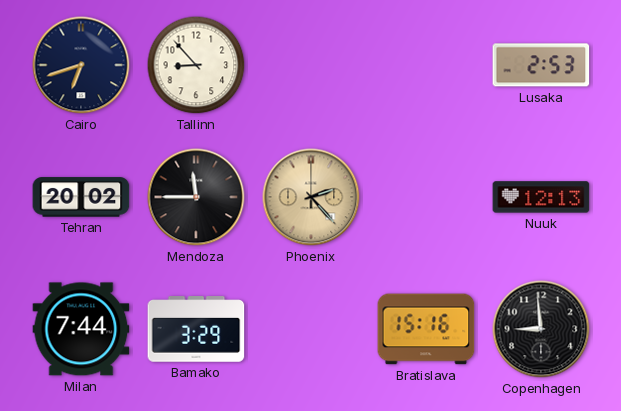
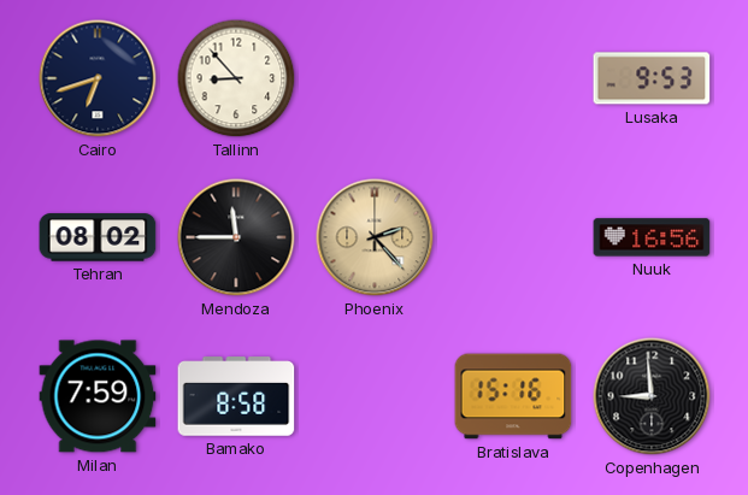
Lusaka: 2:53 -> 9:53
Tehran: 20:02 -> 08:02
Nuuk: 12:13 -> 16:56
Milan: 7:44 -> 7:59
Bamako: 3:29 -> 8:58
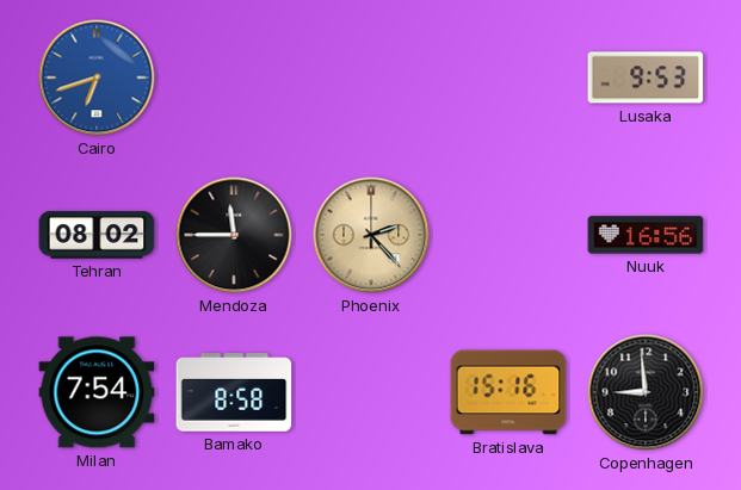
Cairo dial: navy -> blue
Tallinn: 8:53 -> none
Milan: 7:59 -> 7:54
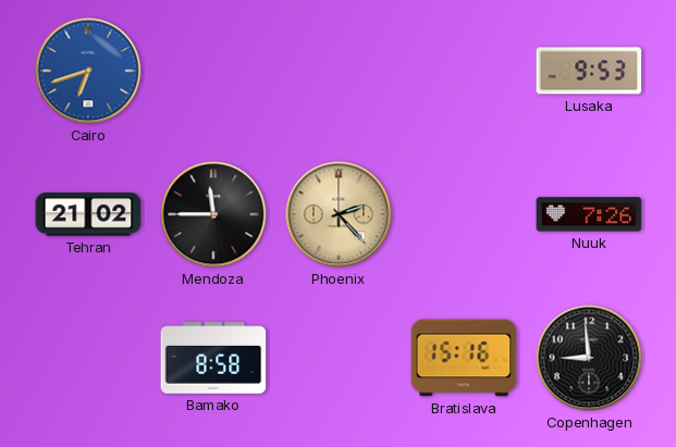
Tehran: 08:02 -> 21:02
Nuuk: 16:56 -> 7:26
Milan: 7:54 -> none
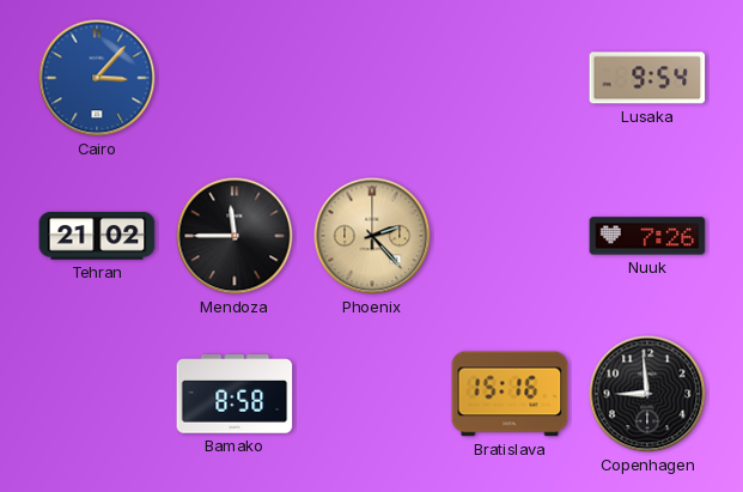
Cairo: 6:42 -> 3:07
Lusaka: 9:53 -> 9:54
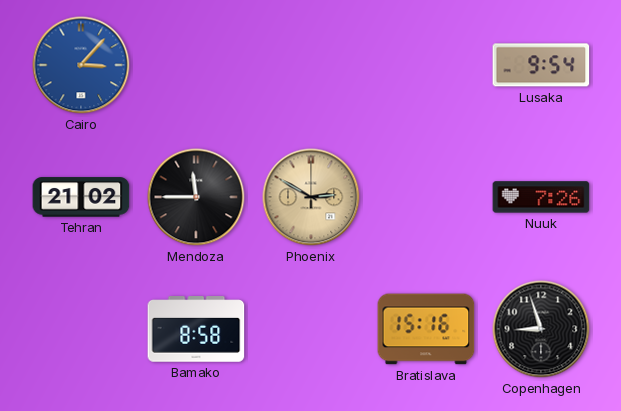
Phoenix: 2:23 -> 2:50
Copenhagen: 8:59 -> 8:57
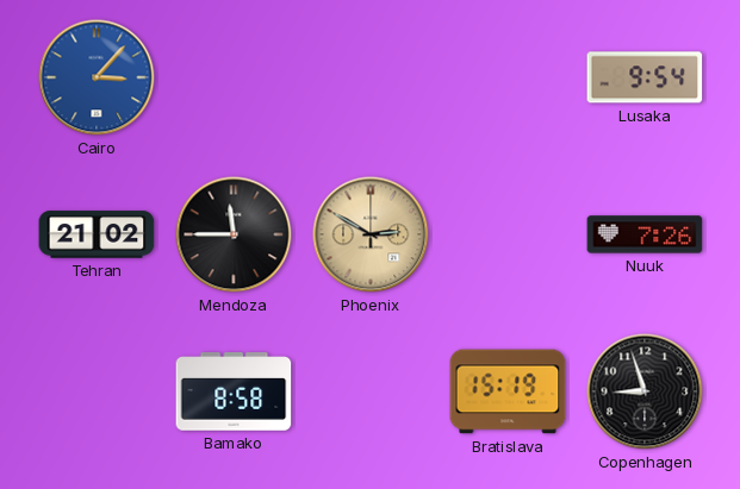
Bratislava: 15:16 -> 15:19
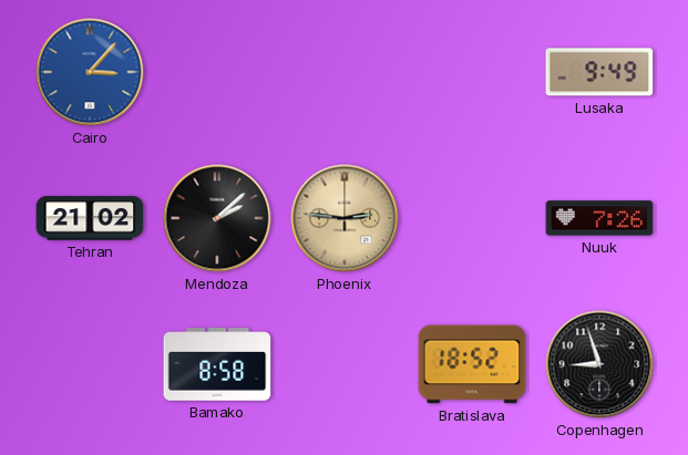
Lusaka: 9:54 -> 9:49
Mendoza: 11:45 -> 2:08
Phoenix: 2:50 -> 2:46
Bratislava: 15:19 -> 18:52
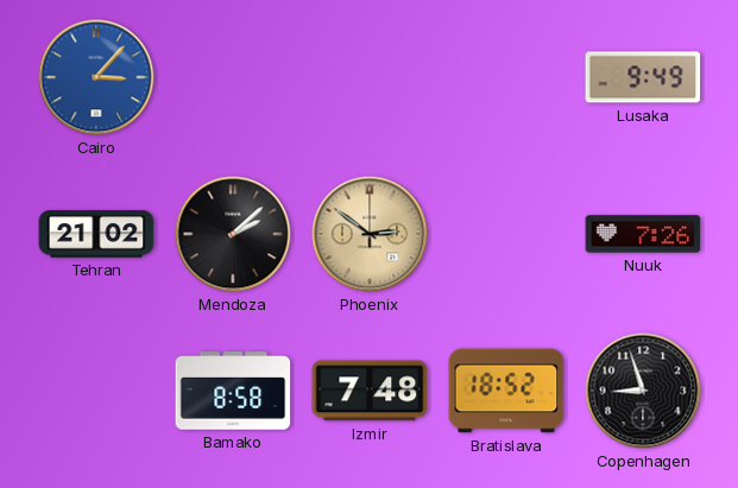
Phoenix: 2:46 -> 2:51
Izmir: none -> 7:48
